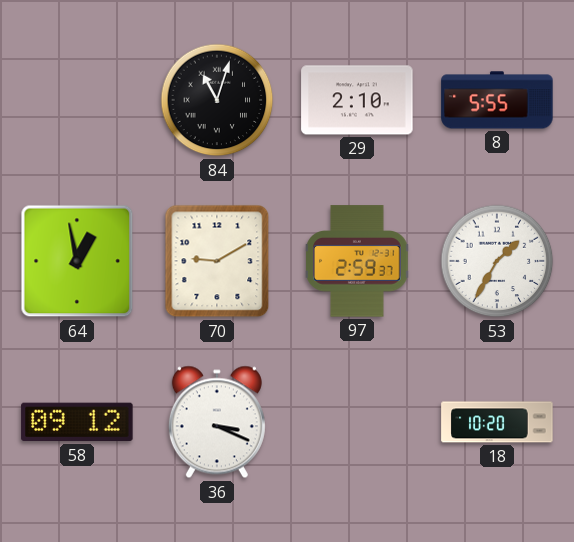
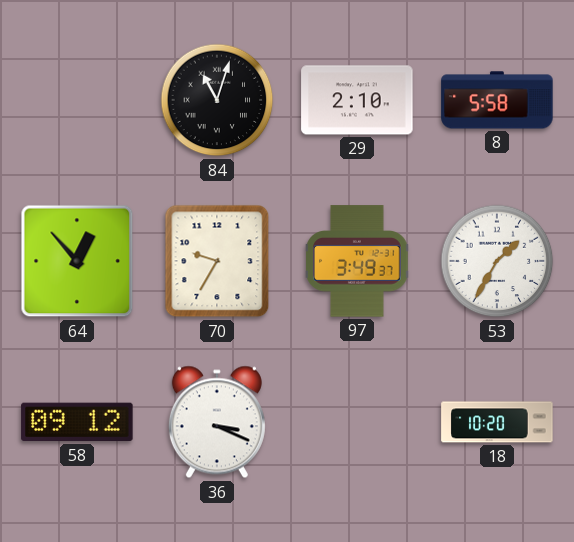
8: 5:55 -> 5:58
64: 12:58 -> 12:53
70: 9:10 -> 9:35
97: 2:59 -> 3:49
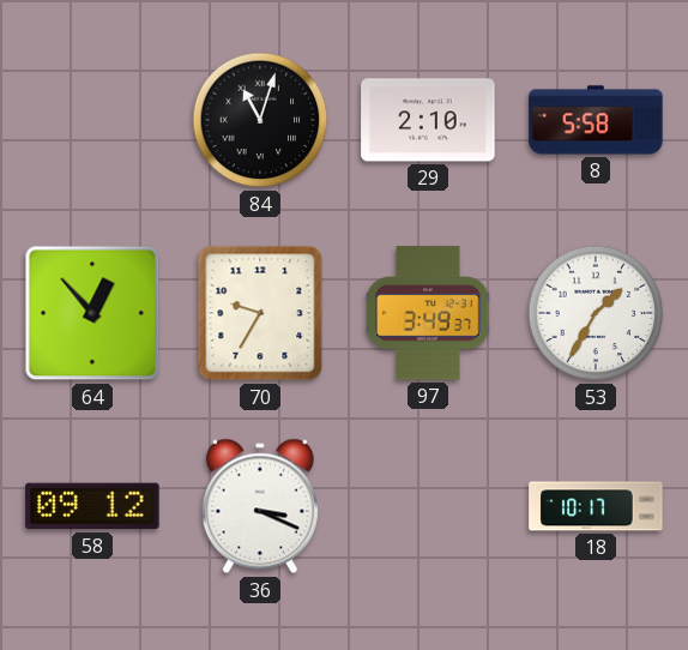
18: 10:20 -> 10:17
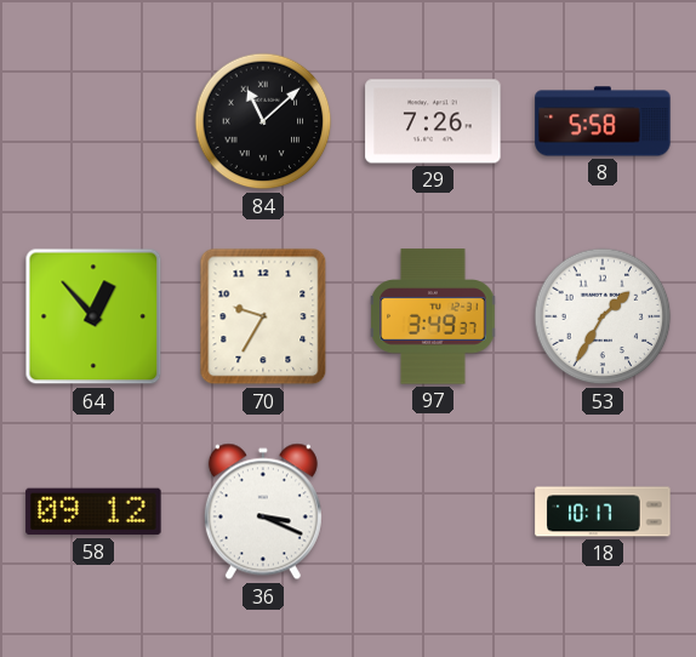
84: 11:03 -> 11:08
29: 2:10 -> 7:26
